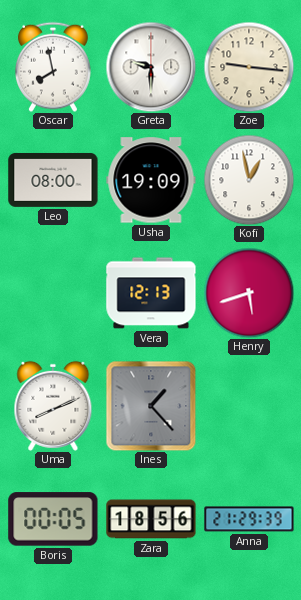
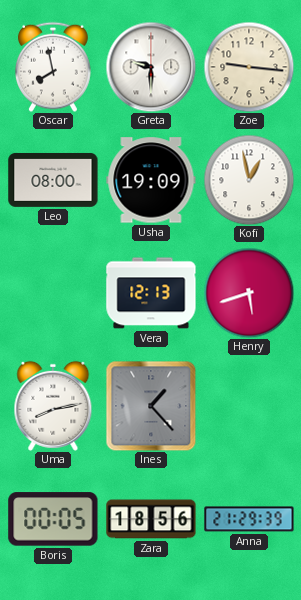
Uma: 8:11 -> 8:13
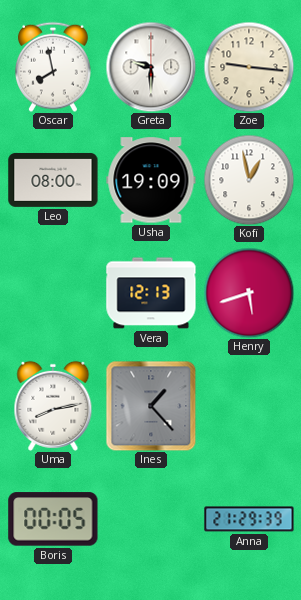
Zara: 18:56 -> none
